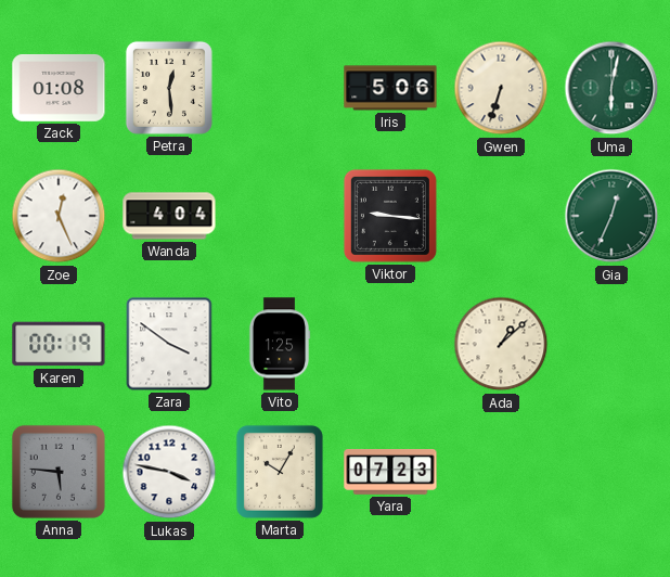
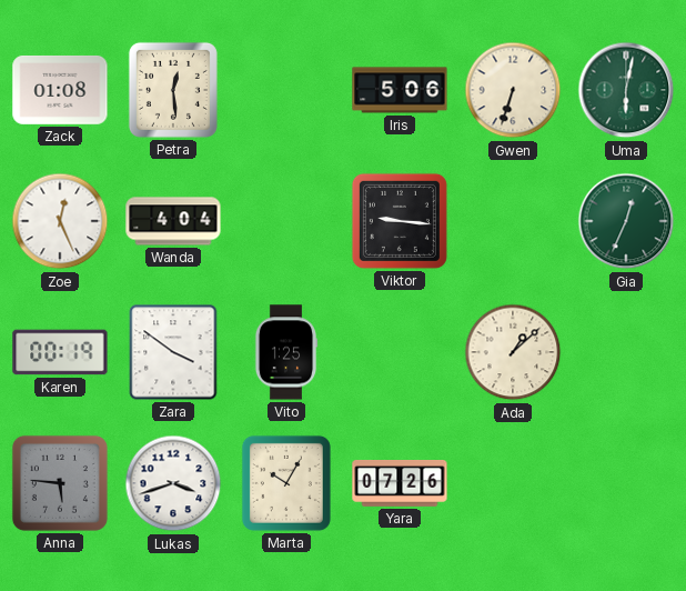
Lukas: 3:47 -> 3:42
Yara: 07:23 -> 07:26
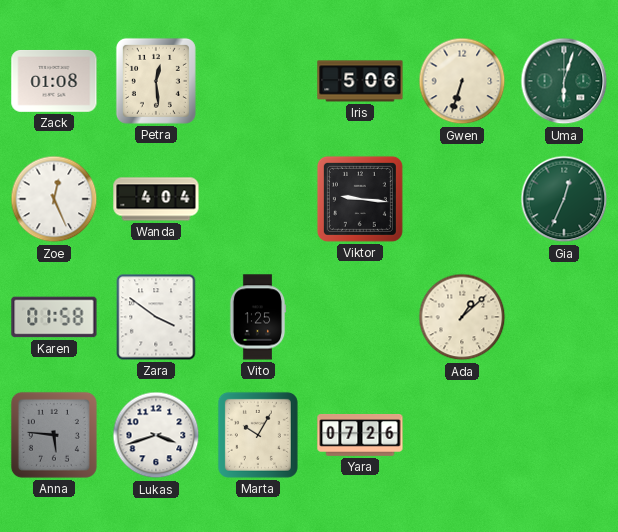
Uma: 6:02 -> 6:03
Karen: 00:19 -> 01:58
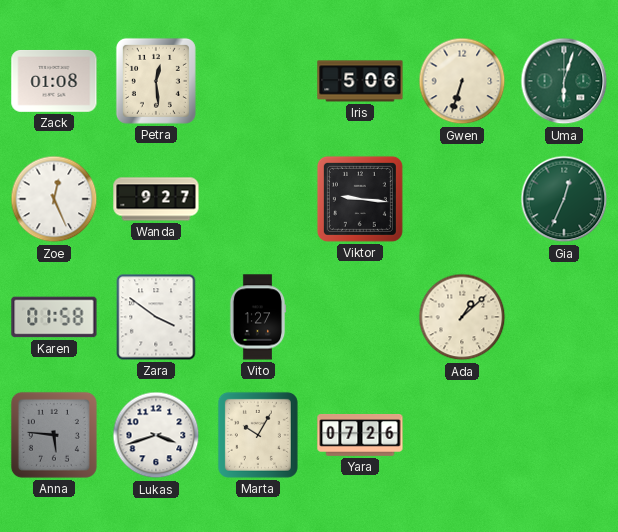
Wanda: 4:04 -> 9:27
Vito: 1:25 -> 1:27
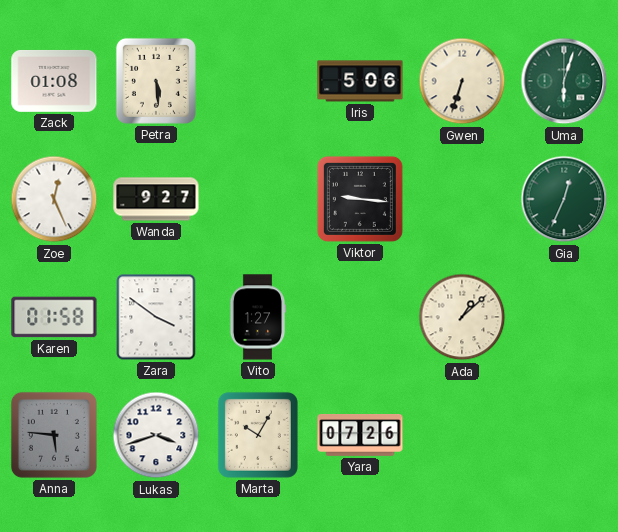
Petra: 12:29 -> 5:29
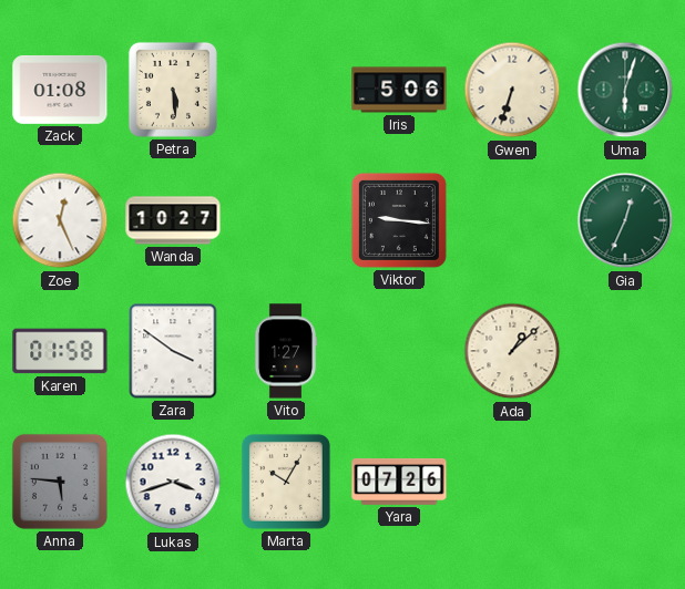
Wanda: 9:27 -> 10:27
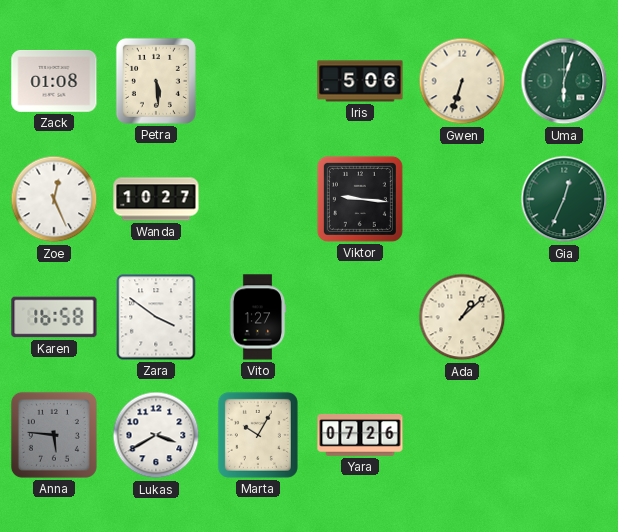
Karen: 01:58 -> 16:58
Lukas: 3:42 -> 3:40
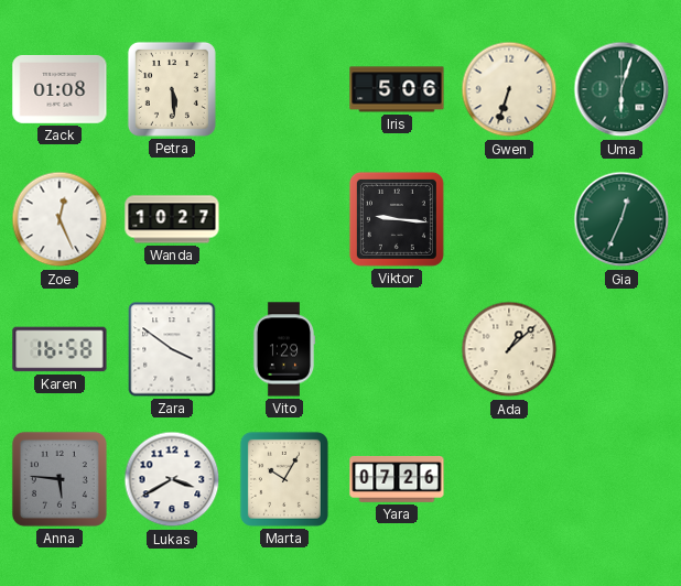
Vito: 1:27 -> 1:29
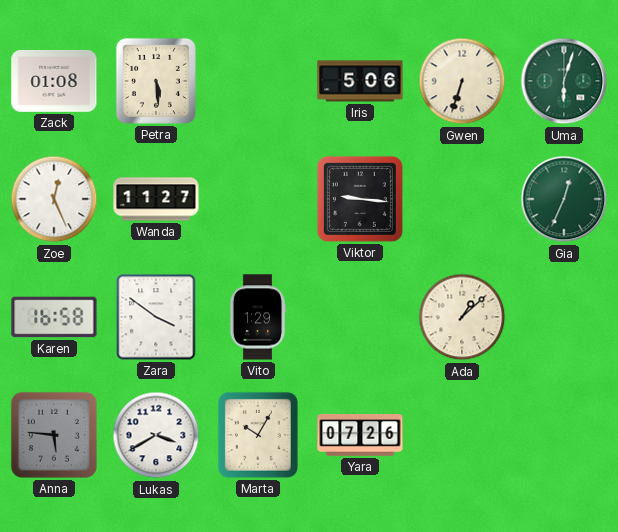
Wanda: 10:27 -> 11:27
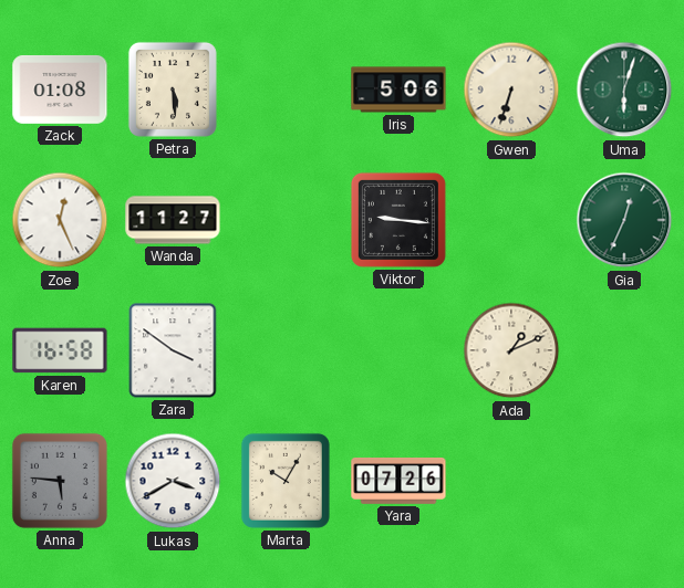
Vito: 1:29 -> none
Ada: 1:08 -> 1:11
